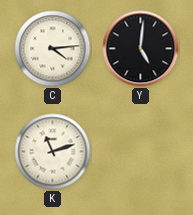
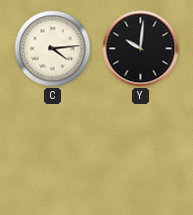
Y: 5:01 -> 10:01
K: 11:12 -> none
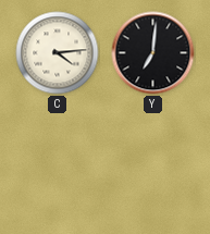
Y: 10:01 -> 7:01
